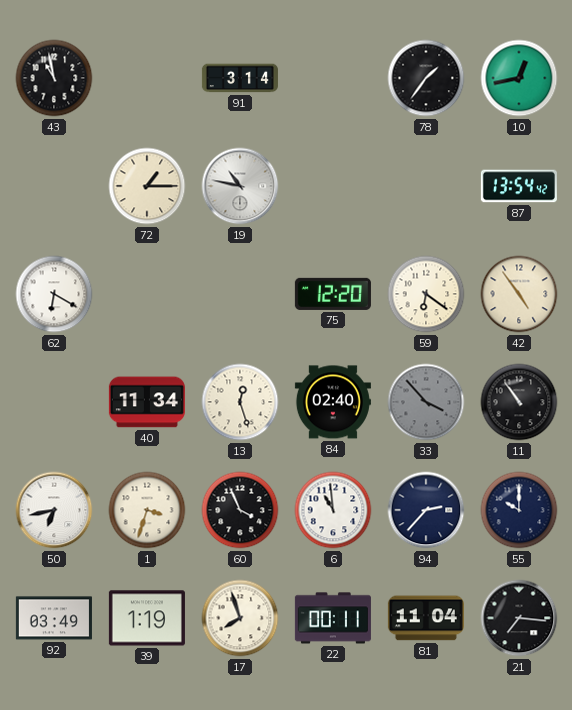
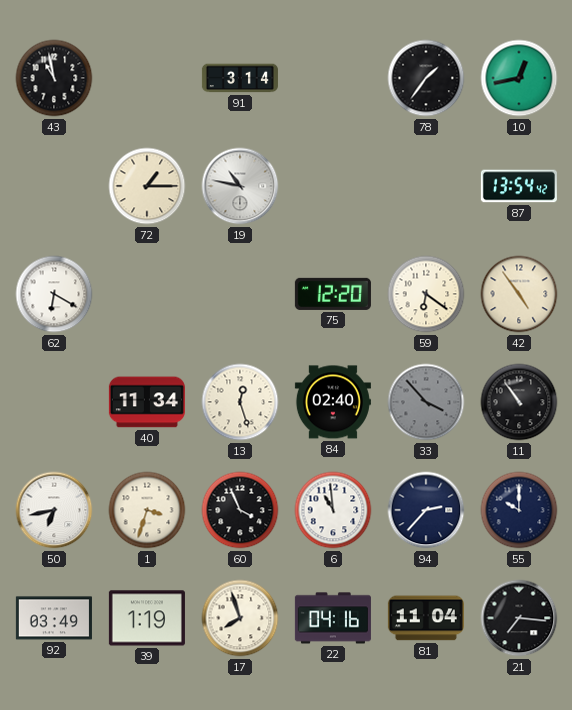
22: 00:11 -> 04:16
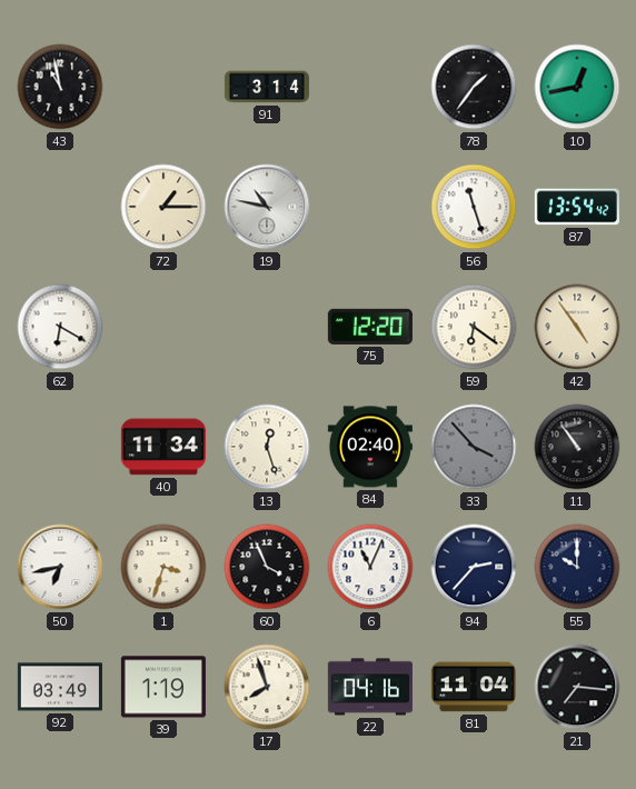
56: none -> 11:27
6: 10:59 -> 11:04
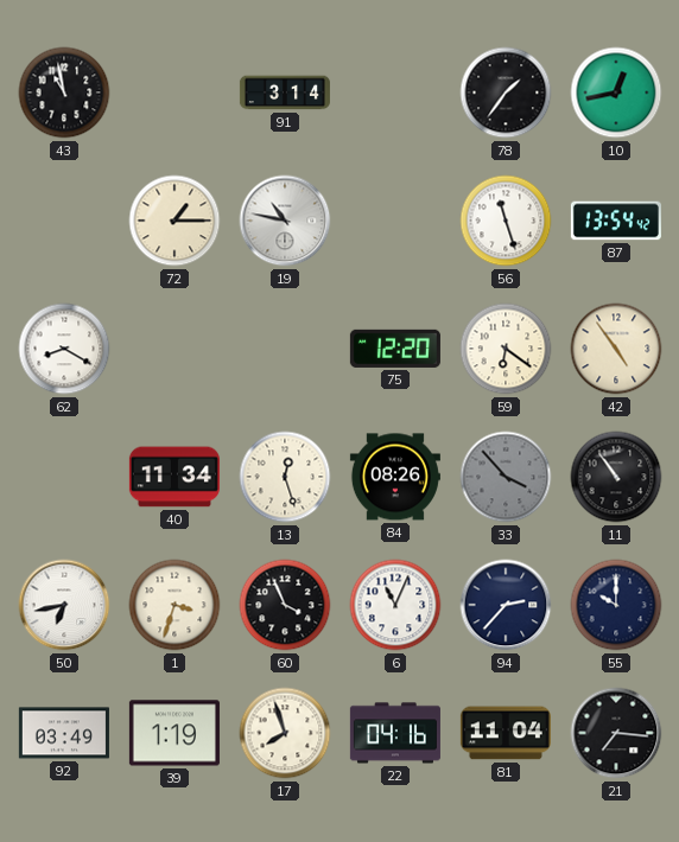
62: 6:20 -> 8:20
84: 02:40 -> 08:26
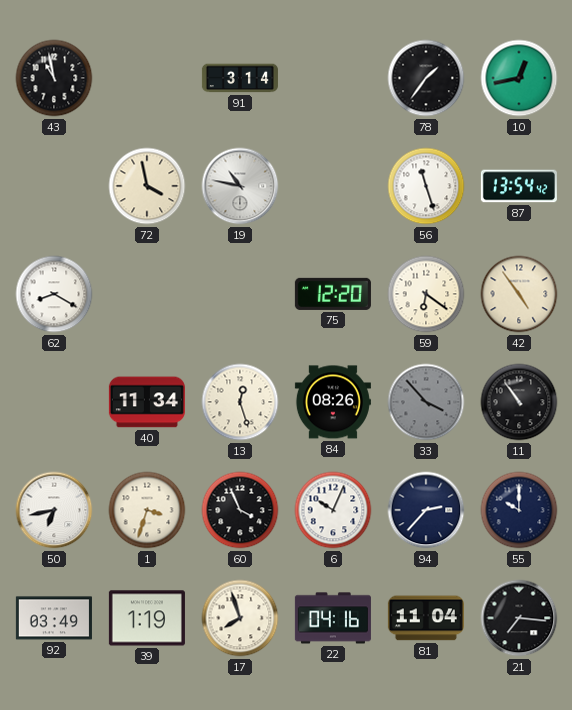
72: 1:15 -> 3:58
6: 11:04 -> 10:04
